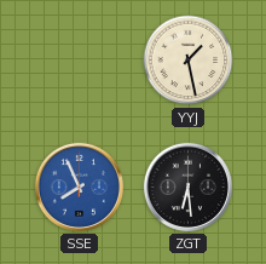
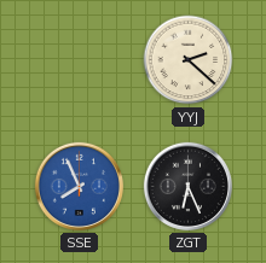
YYJ: 1:28 -> 2:22
ZGT: 6:29 -> 6:26
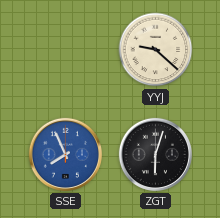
YYJ: 2:22 -> 9:22
ZGT: 6:26 -> 6:03
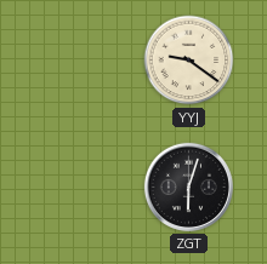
YYJ: 9:22 -> 9:21
SSE: 7:56 -> none
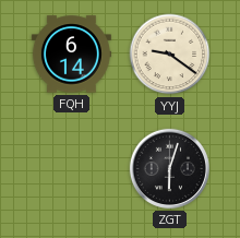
FQH: none -> 6:14
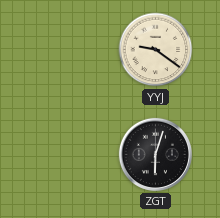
FQH: 6:14 -> none
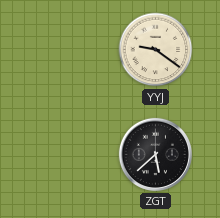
ZGT: 6:03 -> 5:38
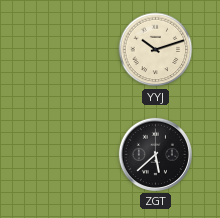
YYJ: 9:21 -> 10:12
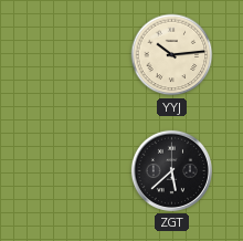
YYJ: 10:12 -> 10:14
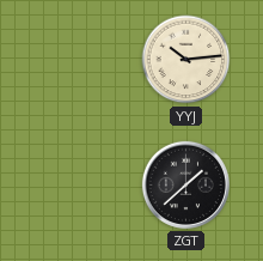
ZGT: 5:38 -> 1:38
